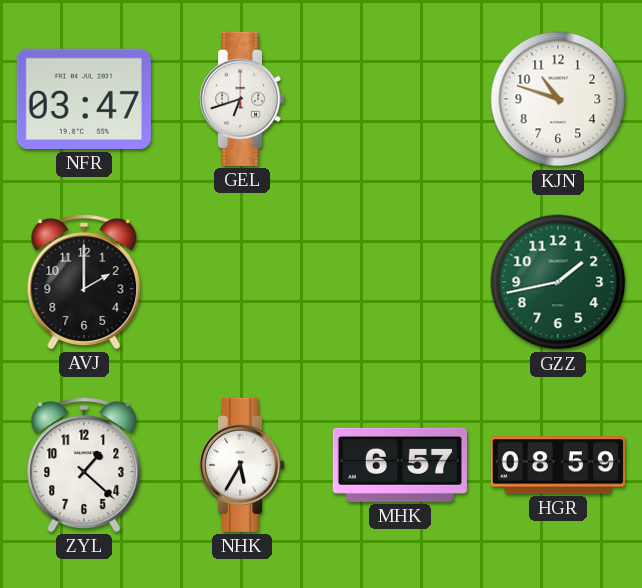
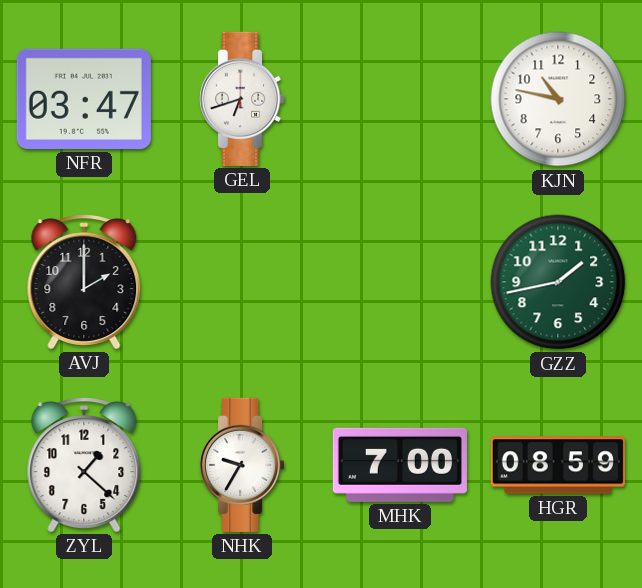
KJN: 10:48 -> 10:47
NHK: 5:35 -> 9:35
MHK: 6:57 -> 7:00
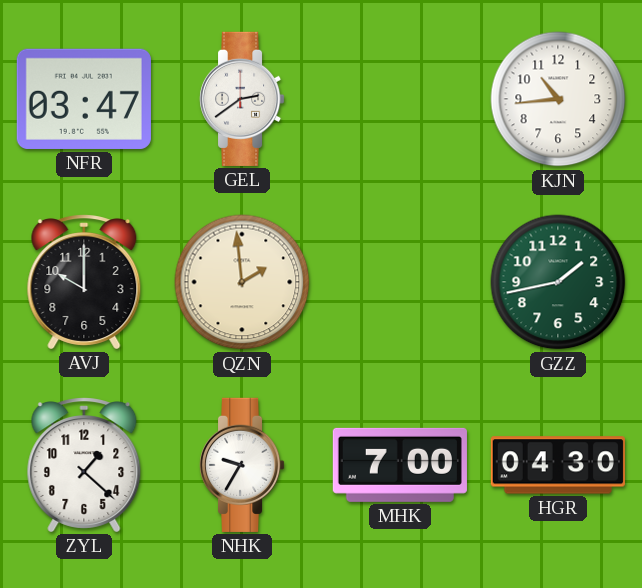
GEL: 6:42 -> 2:39
KJN: 10:47 -> 10:44
AVJ: 2:00 -> 10:00
QZN: none -> 1:59
HGR: 08:59 -> 04:30
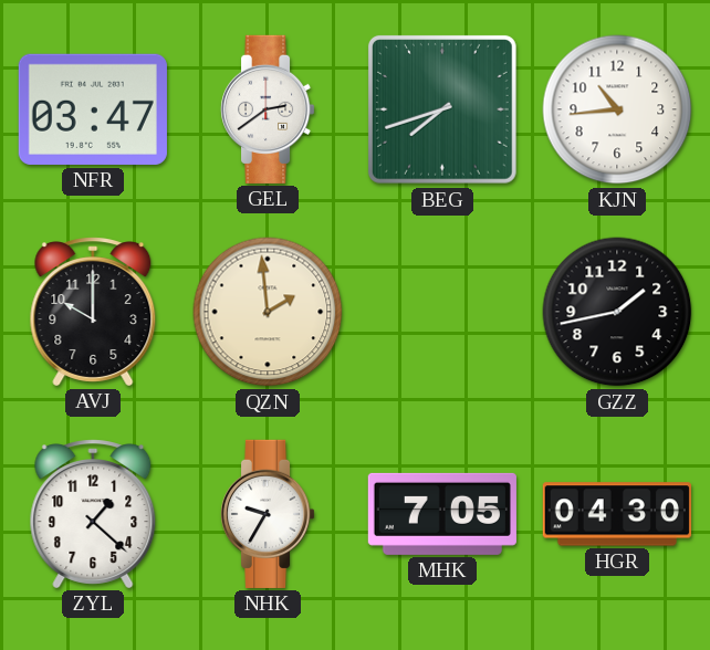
BEG: none -> 7:42
GZZ dial: green -> black
MHK: 7:00 -> 7:05
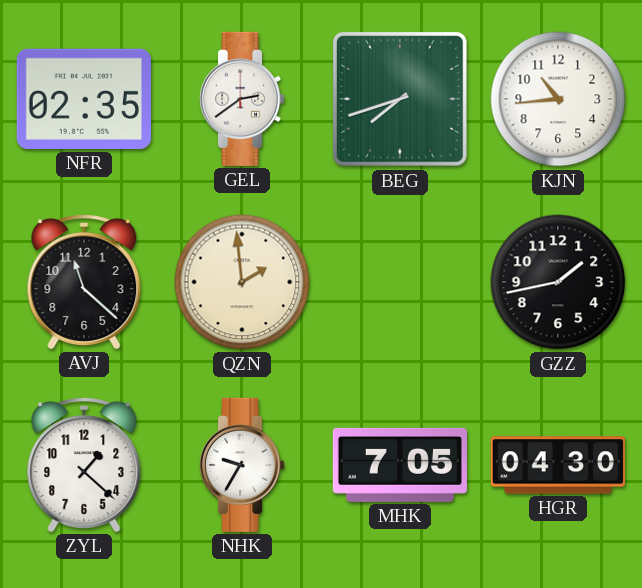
NFR: 03:47 -> 02:35
AVJ: 10:00 -> 11:22
